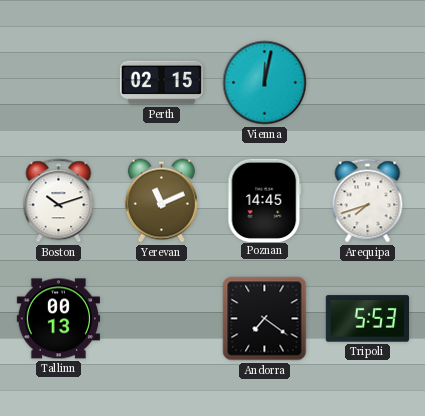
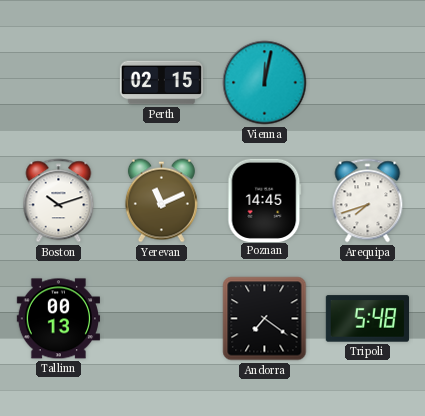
Tripoli: 5:53 -> 5:48
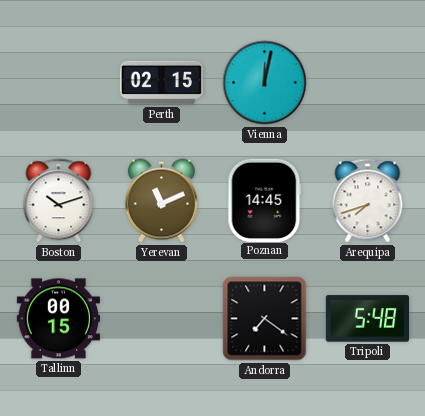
Tallinn: 00:13 -> 00:15
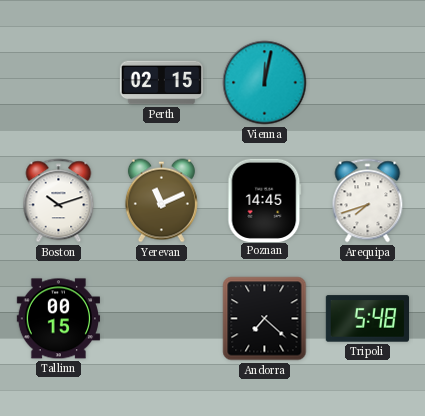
Andorra: 7:21 -> 7:22
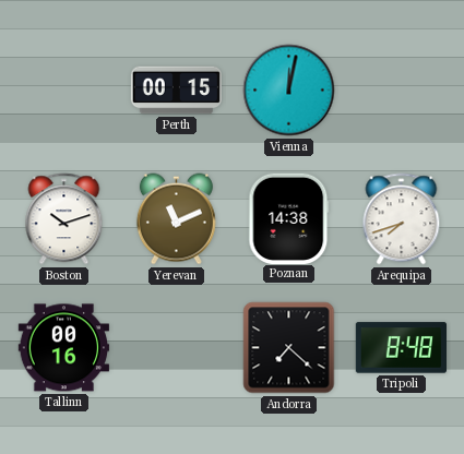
Perth: 02:15 -> 00:15
Poznan: 14:45 -> 14:38
Tallinn: 00:15 -> 00:16
Tripoli: 5:48 -> 8:48
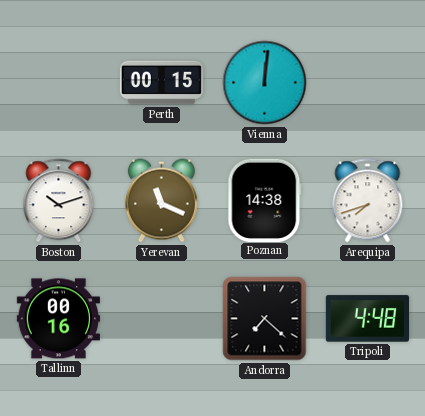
Vienna: 12:02 -> 12:01
Yerevan: 11:11 -> 11:19
Tripoli: 8:48 -> 4:48
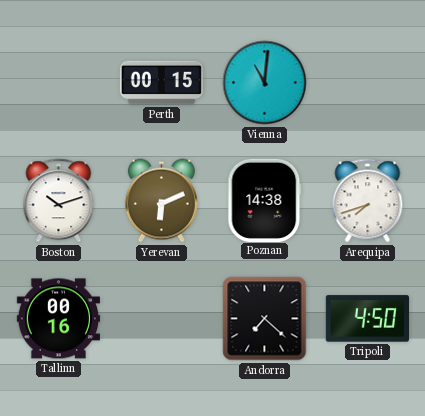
Vienna: 12:01 -> 11:01
Yerevan: 11:19 -> 6:11
Tripoli: 4:48 -> 4:50
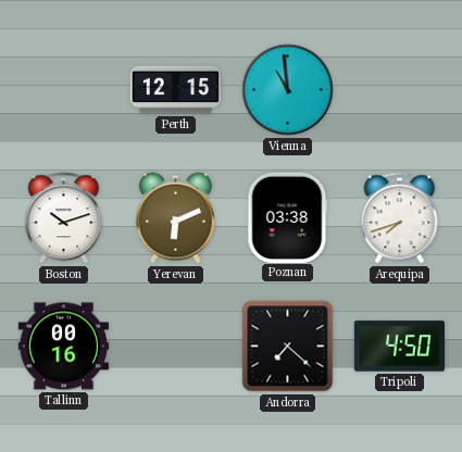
Perth: 00:15 -> 12:15
Vienna: 11:01 -> 10:59
Poznan: 14:38 -> 03:38
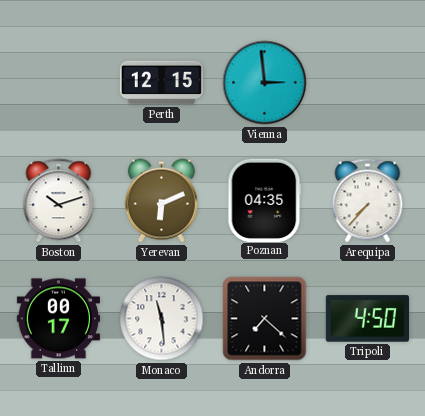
Vienna: 10:59 -> 2:59
Poznan: 03:38 -> 04:35
Arequipa: 7:42 -> 7:37
Tallinn: 00:16 -> 00:17
Monaco: none -> 11:29
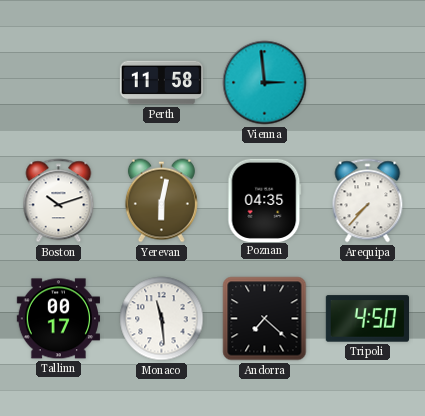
Perth: 12:15 -> 11:58
Yerevan: 6:11 -> 6:02
